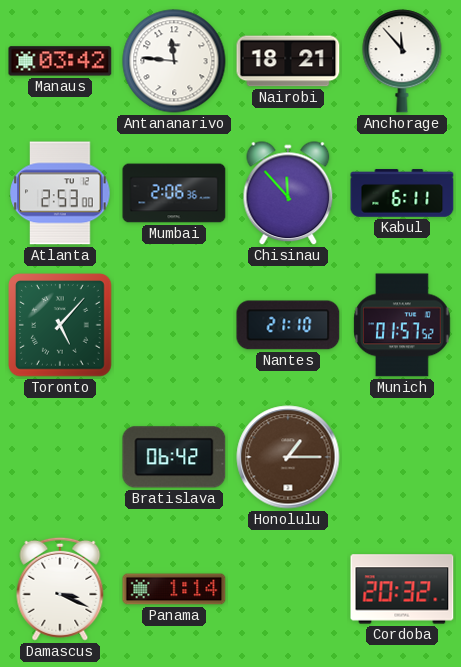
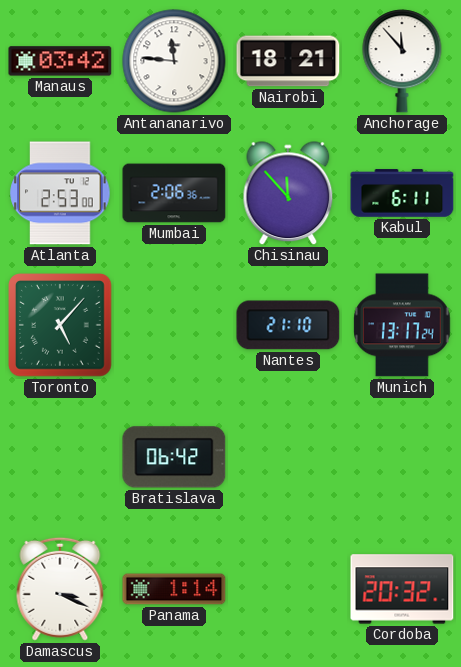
Munich: 01:57 -> 13:17
Honolulu: 1:15 -> none
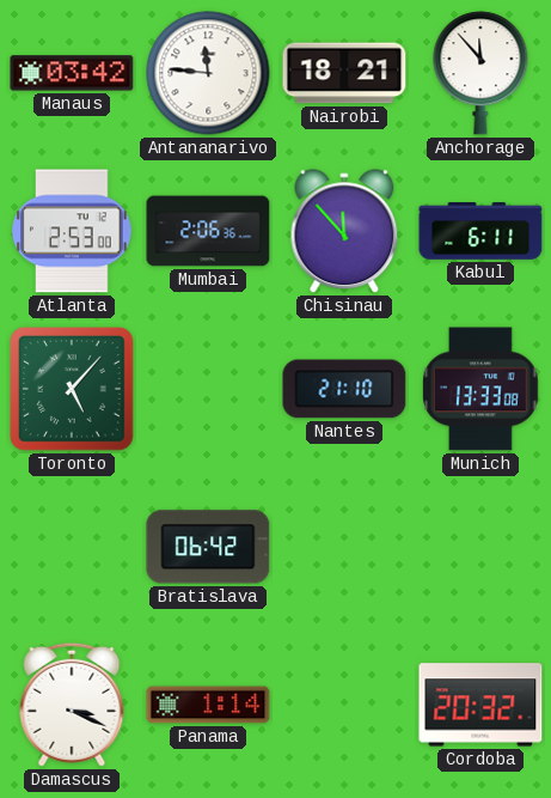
Munich: 13:17 -> 13:33
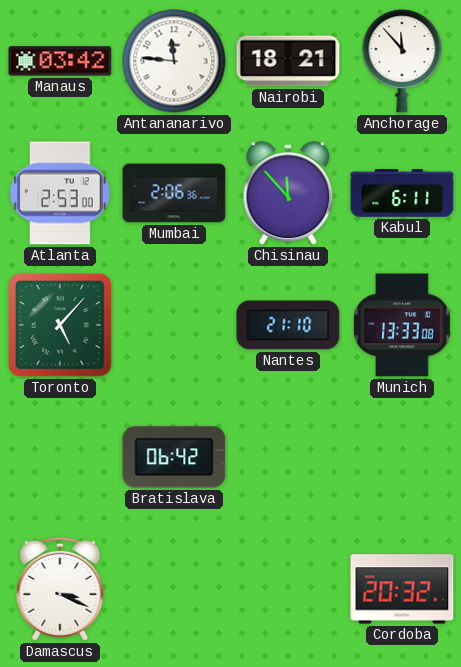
Panama: 1:14 -> none
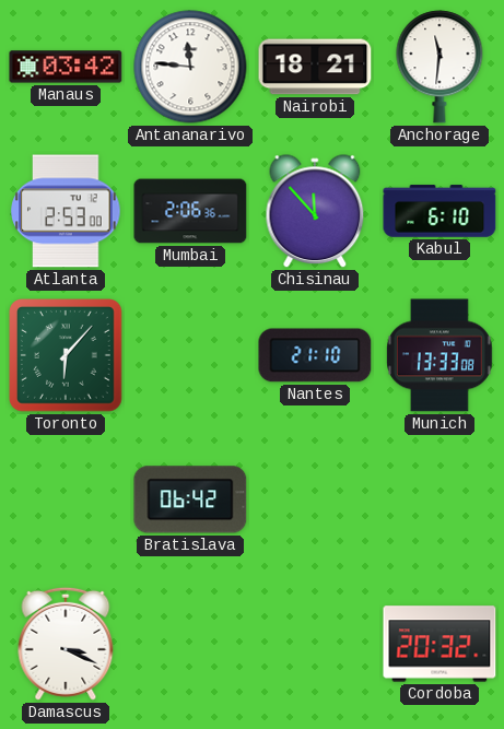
Anchorage: 11:53 -> 11:31
Kabul: 6:11 -> 6:10
Toronto: 5:07 -> 6:07
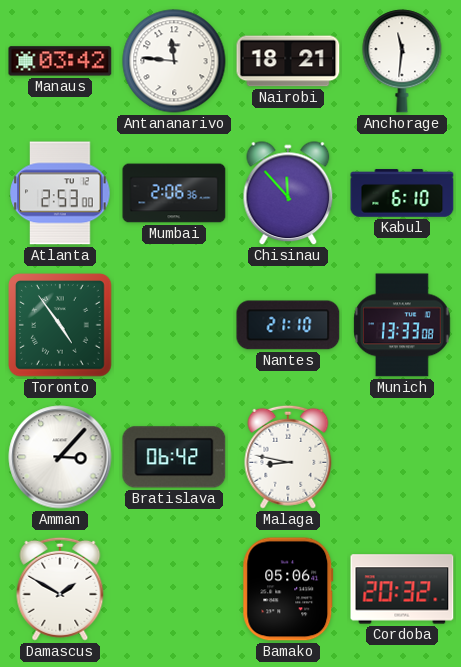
Toronto: 6:07 -> 4:54
Amman: none -> 3:07
Malaga: none -> 8:47
Damascus: 3:19 -> 1:50
Bamako: none -> 05:06
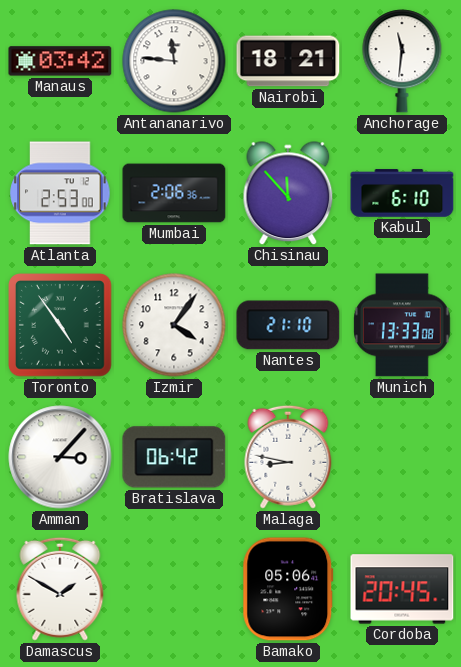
Izmir: none -> 4:06
Cordoba: 20:32 -> 20:45
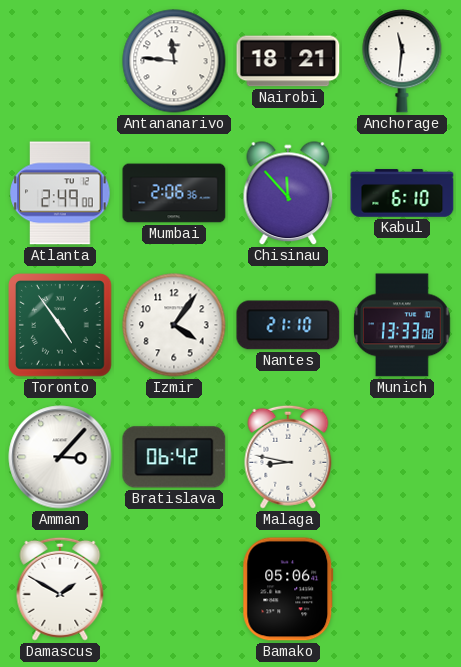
Manaus: 03:42 -> none
Atlanta: 2:53 -> 2:49
Cordoba: 20:45 -> none
